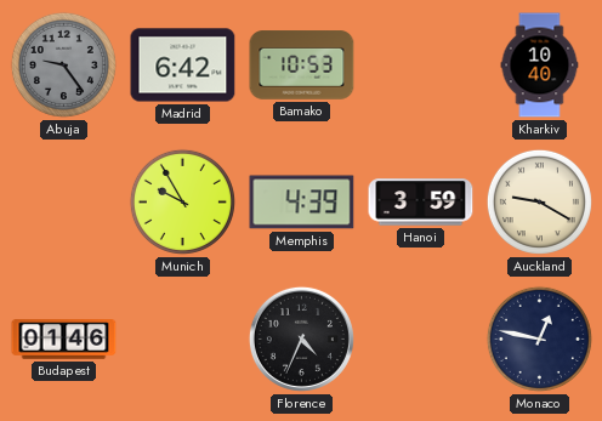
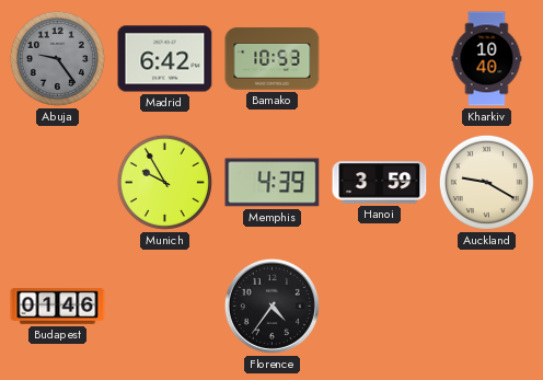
Florence: 4:34 -> 4:36
Monaco: 12:47 -> none
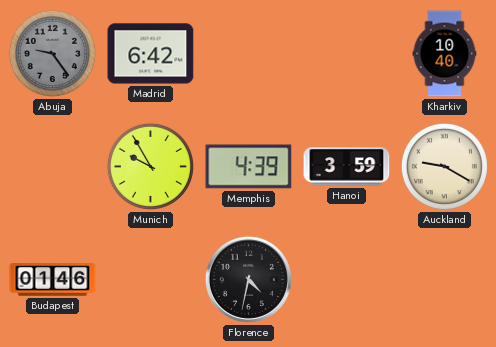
Bamako: 10:53 -> none
Florence: 4:36 -> 4:32
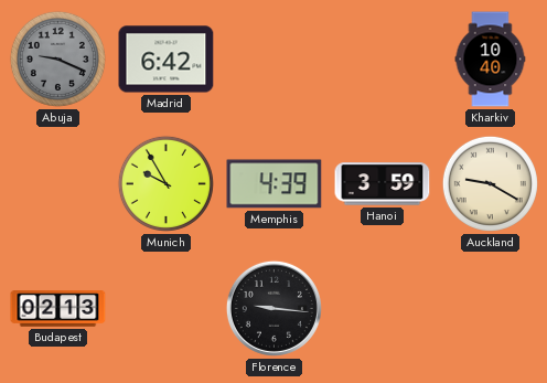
Abuja: 9:24 -> 9:19
Budapest: 01:46 -> 02:13
Florence: 4:32 -> 9:16
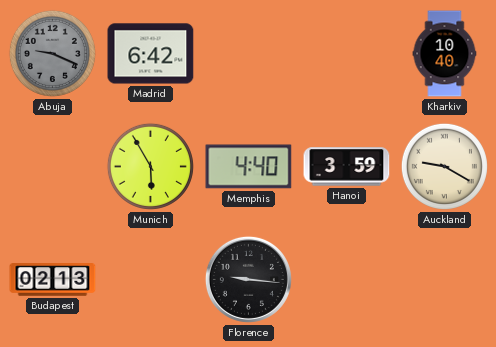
Munich: 9:55 -> 5:55
Memphis: 4:39 -> 4:40
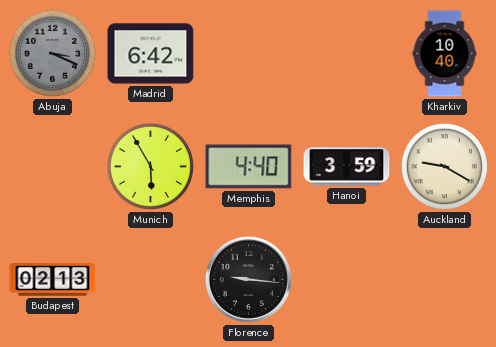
Abuja: 9:19 -> 3:19
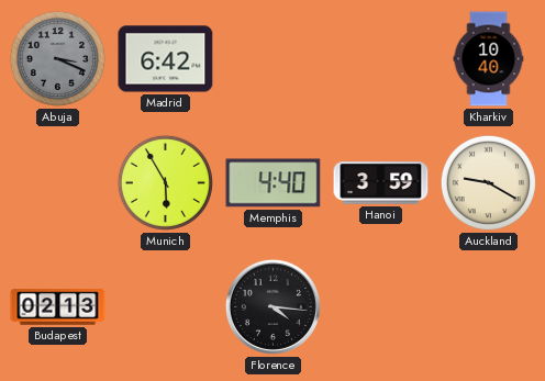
Florence: 9:16 -> 4:16
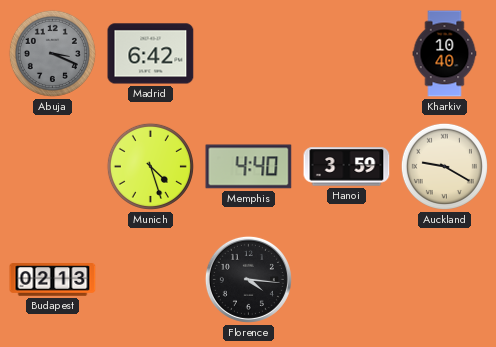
Munich: 5:55 -> 4:27
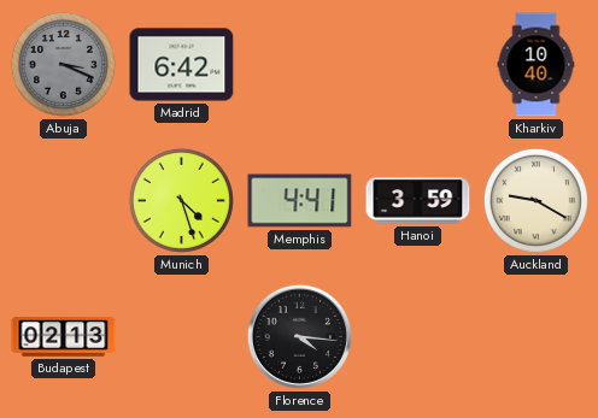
Memphis: 4:40 -> 4:41
